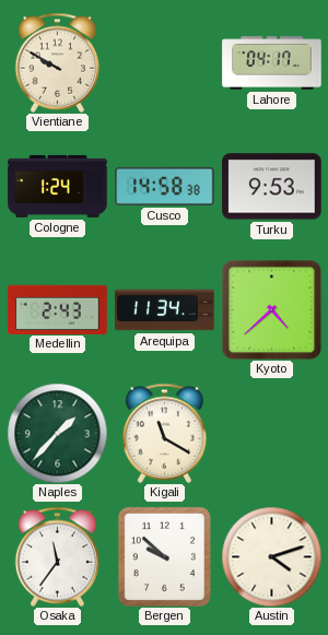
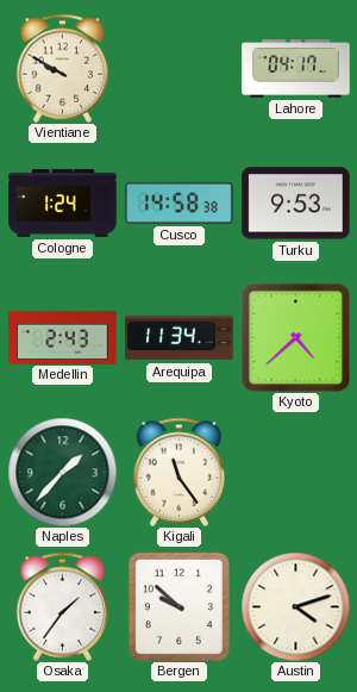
Kigali: 11:20 -> 11:24
Osaka: 11:36 -> 1:36
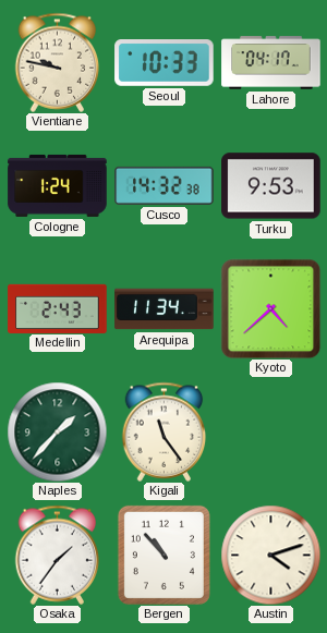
Vientiane: 9:50 -> 9:47
Seoul: none -> 10:33
Cusco: 14:58 -> 14:32
Bergen: 9:52 -> 10:53
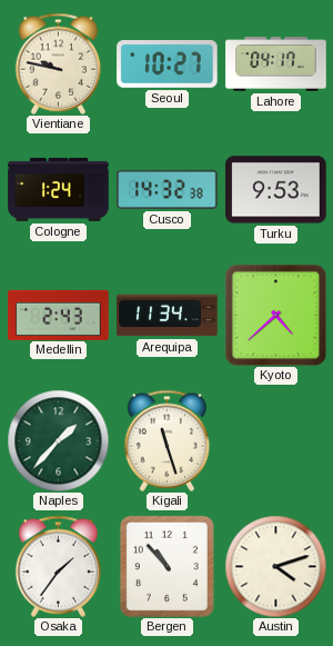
Seoul: 10:33 -> 10:27
Kigali: 11:24 -> 11:27
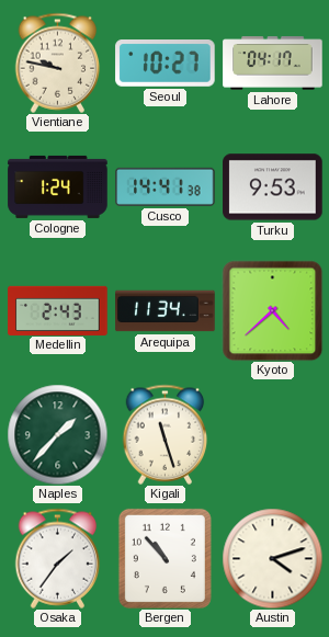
Cusco: 14:32 -> 14:41
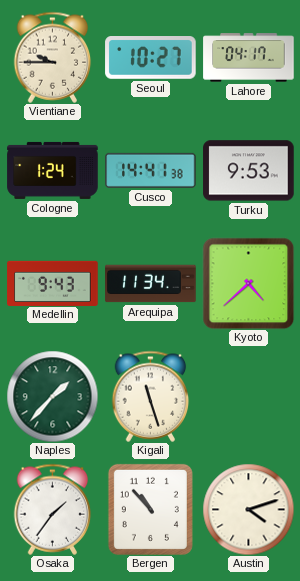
Vientiane: 9:47 -> 9:45
Medellin: 2:43 -> 9:43
